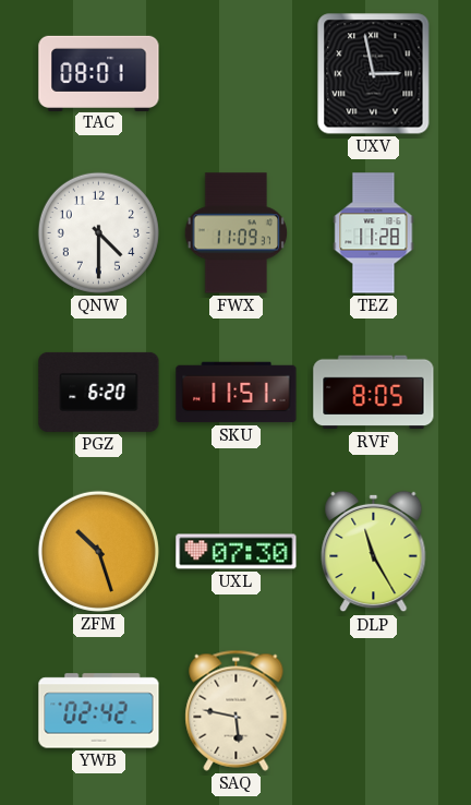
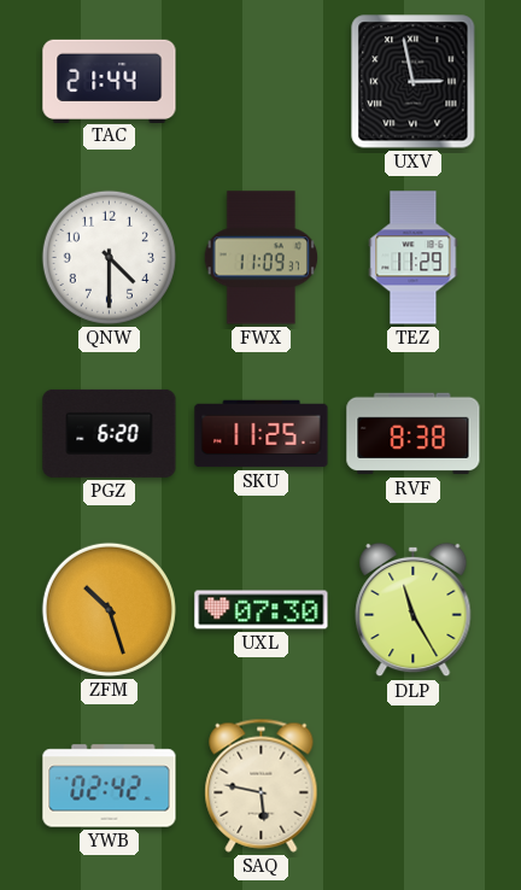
TAC: 08:01 -> 21:44
TEZ: 11:28 -> 11:29
SKU: 11:51 -> 11:25
RVF: 8:05 -> 8:38
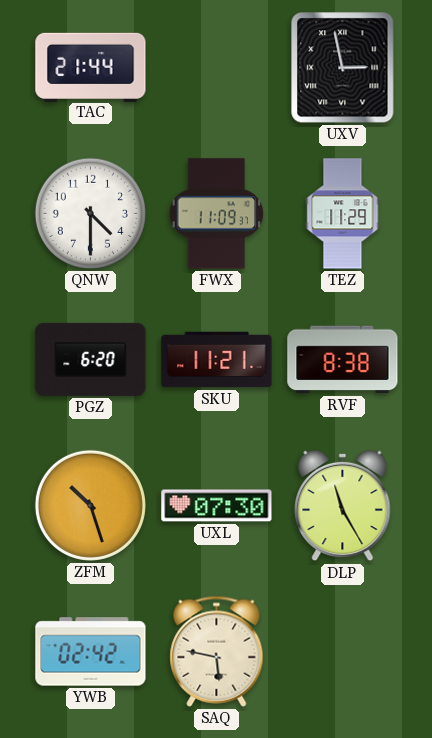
SKU: 11:25 -> 11:21
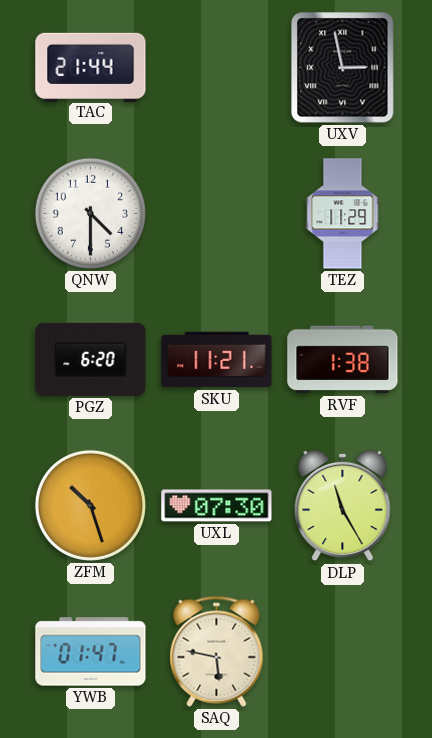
FWX: 11:09 -> none
RVF: 8:38 -> 1:38
YWB: 02:42 -> 01:47
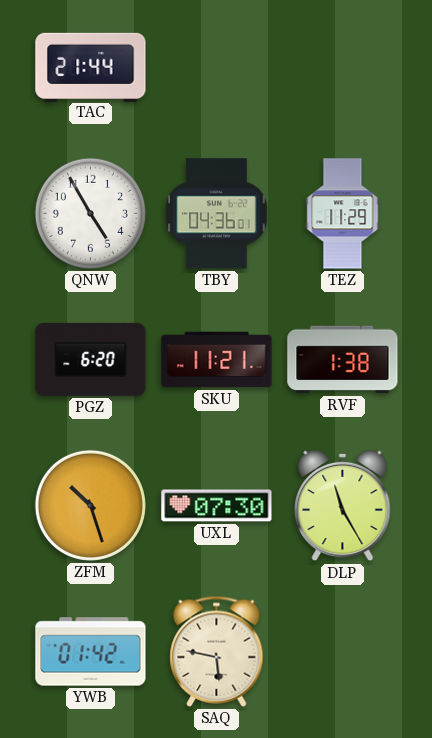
UXV: 2:58 -> none
QNW: 4:30 -> 4:55
TBY: none -> 04:36
YWB: 01:47 -> 01:42
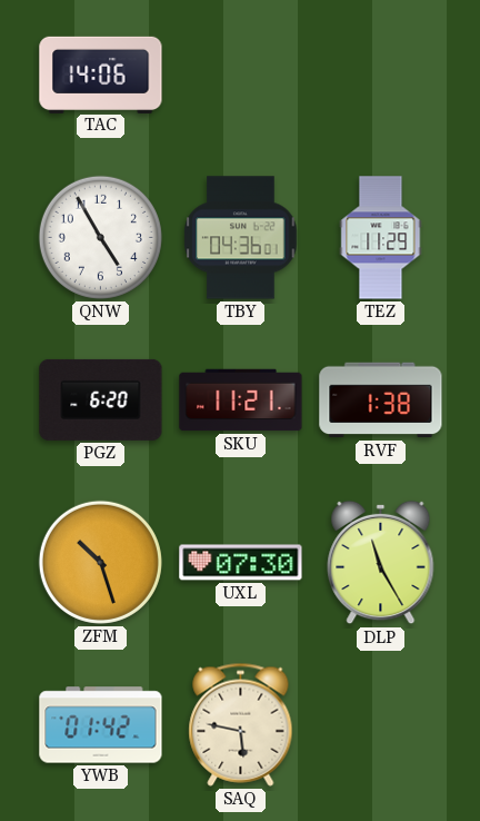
TAC: 21:44 -> 14:06
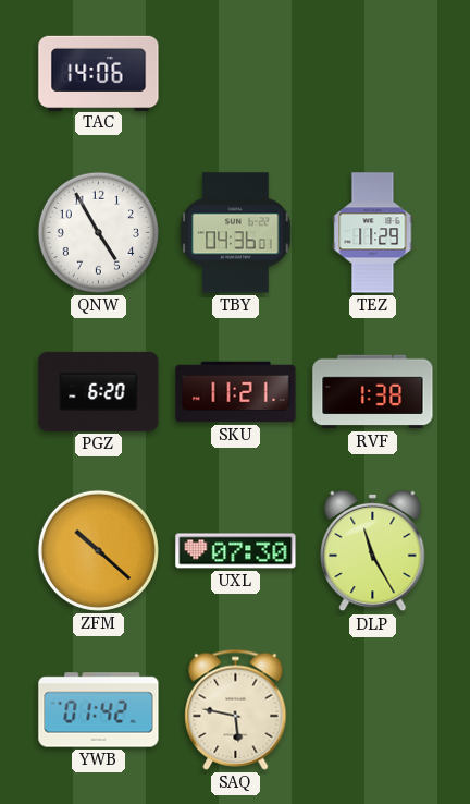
ZFM: 10:27 -> 10:22
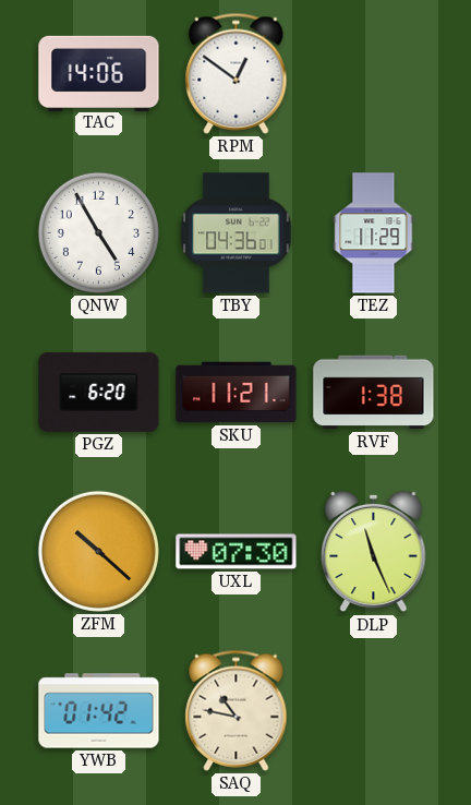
RPM: none -> 12:51
DLP: 11:25 -> 11:26
SAQ: 5:47 -> 10:47
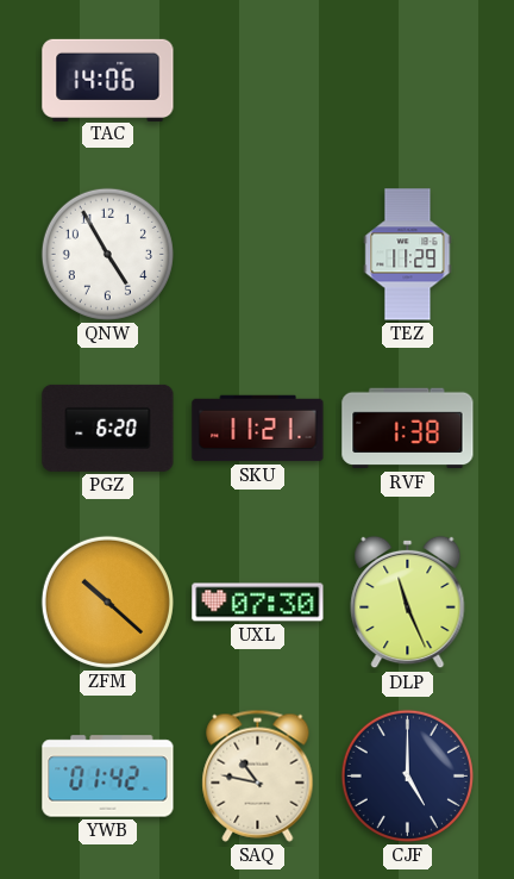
RPM: 12:51 -> none
TBY: 04:36 -> none
CJF: none -> 5:00
